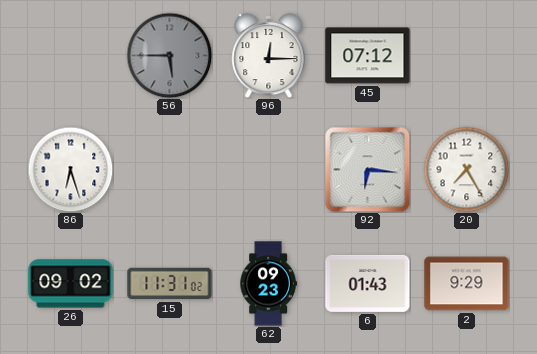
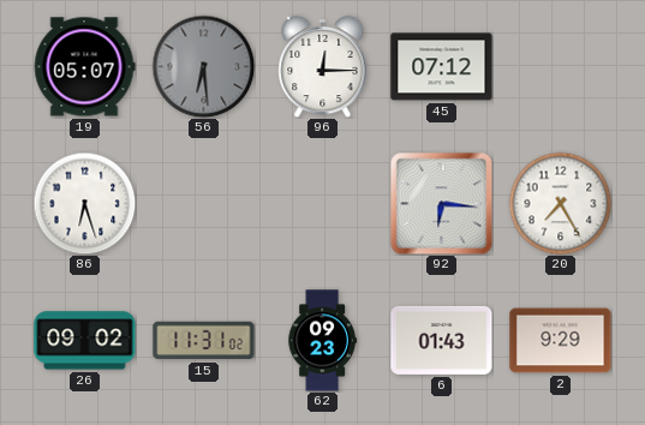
19: none -> 05:07
56: 5:45 -> 6:29
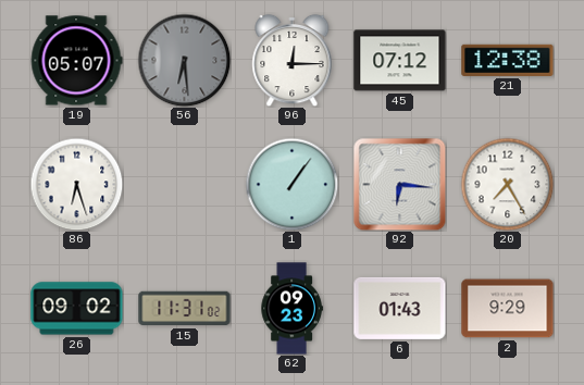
21: none -> 12:38
1: none -> 1:06
